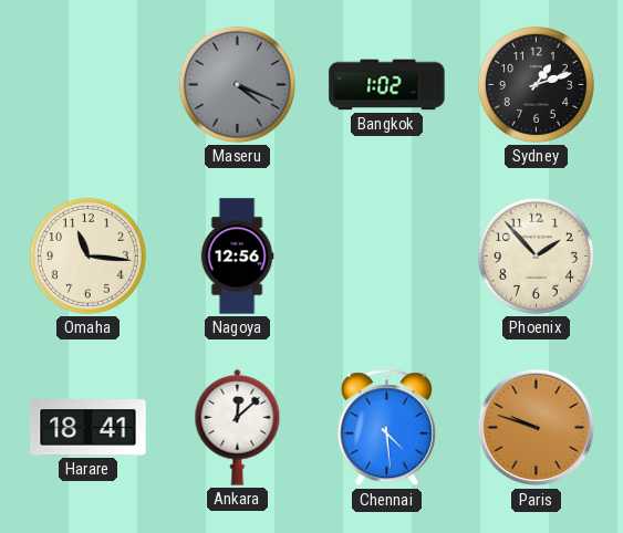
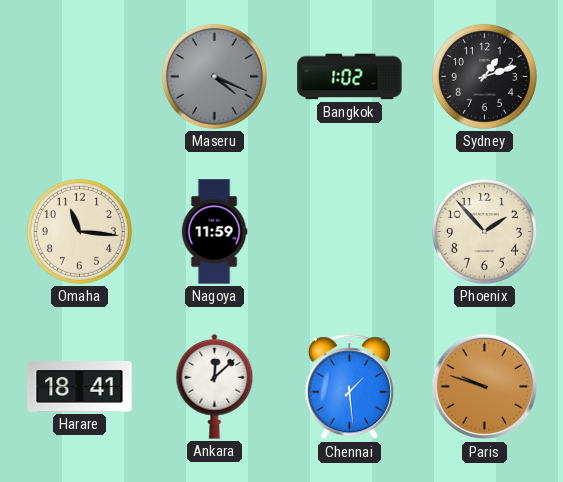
Nagoya: 12:56 -> 11:59
Chennai: 4:29 -> 1:29
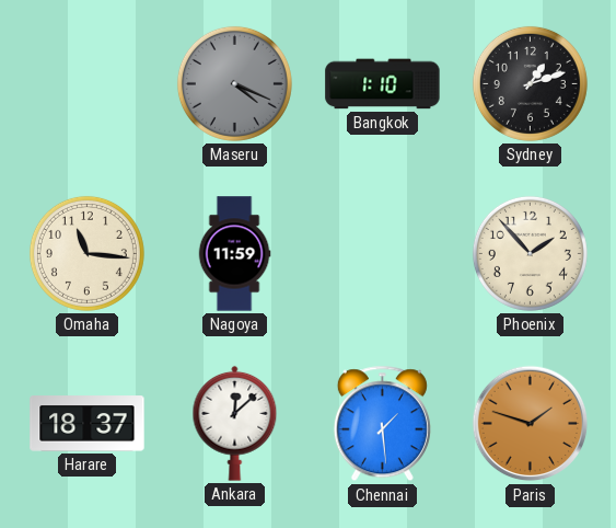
Bangkok: 1:02 -> 1:10
Harare: 18:41 -> 18:37
Paris: 9:48 -> 1:48
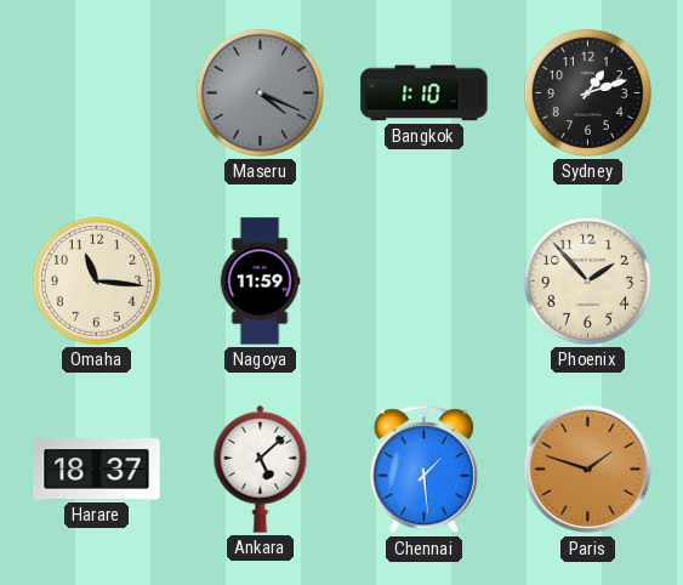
Ankara: 12:08 -> 5:08
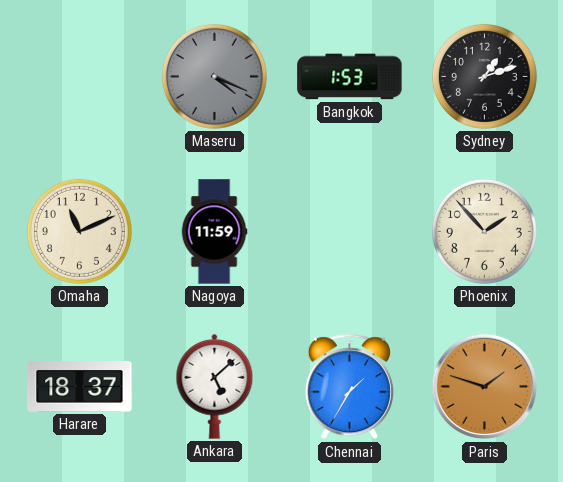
Bangkok: 1:10 -> 1:53
Omaha: 11:16 -> 11:11
Chennai: 1:29 -> 1:35
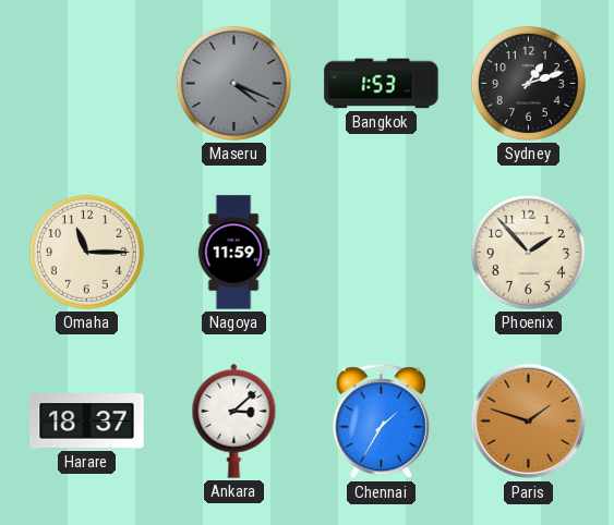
Omaha: 11:11 -> 11:15
Ankara: 5:08 -> 3:08
